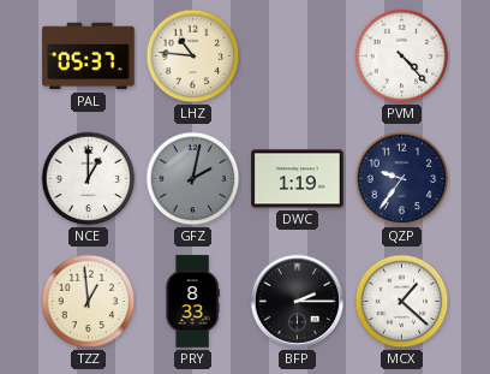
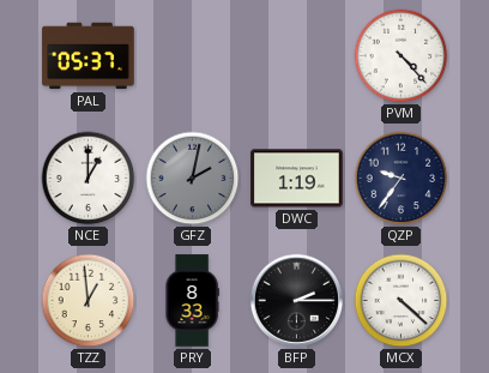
LHZ: 10:46 -> none
MCX: 1:22 -> 4:22
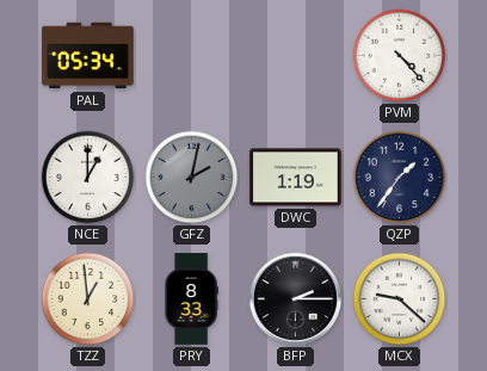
PAL: 05:37 -> 05:34
QZP: 9:36 -> 1:36
MCX: 4:22 -> 9:22
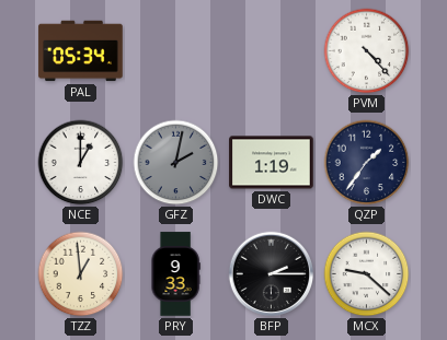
PRY: 8:33 -> 9:33
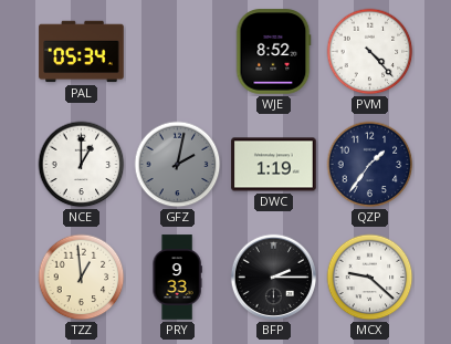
WJE: none -> 8:52
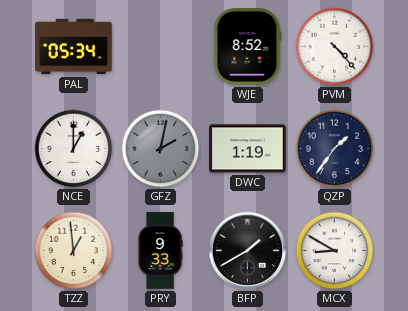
BFP: 2:15 -> 1:40
MCX: 9:22 -> 8:50
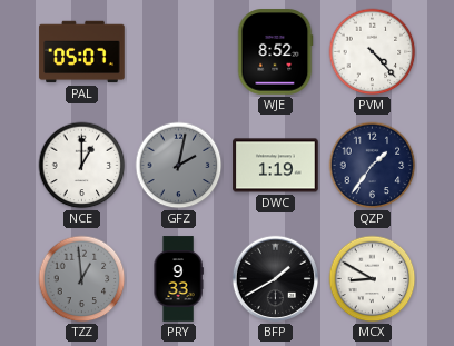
PAL: 05:34 -> 05:07
TZZ dial: cream -> grey
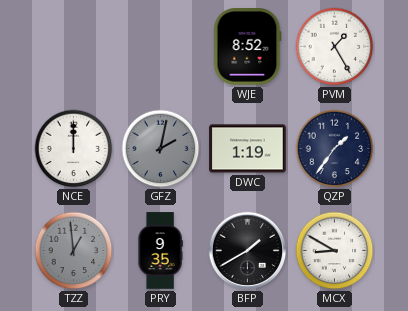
PAL: 05:07 -> none
PVM: 4:23 -> 1:25
NCE: 1:00 -> 12:00
PRY: 9:33 -> 9:35
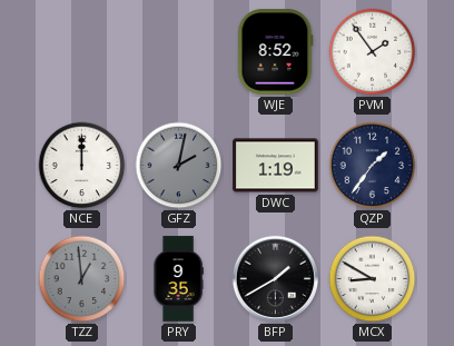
PVM: 1:25 -> 1:54
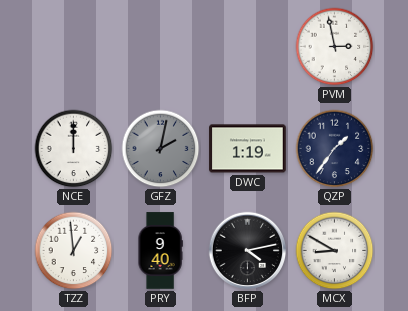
WJE: 8:52 -> none
PVM: 1:54 -> 2:58
TZZ dial: grey -> white
PRY: 9:35 -> 9:40
BFP: 1:40 -> 4:13
